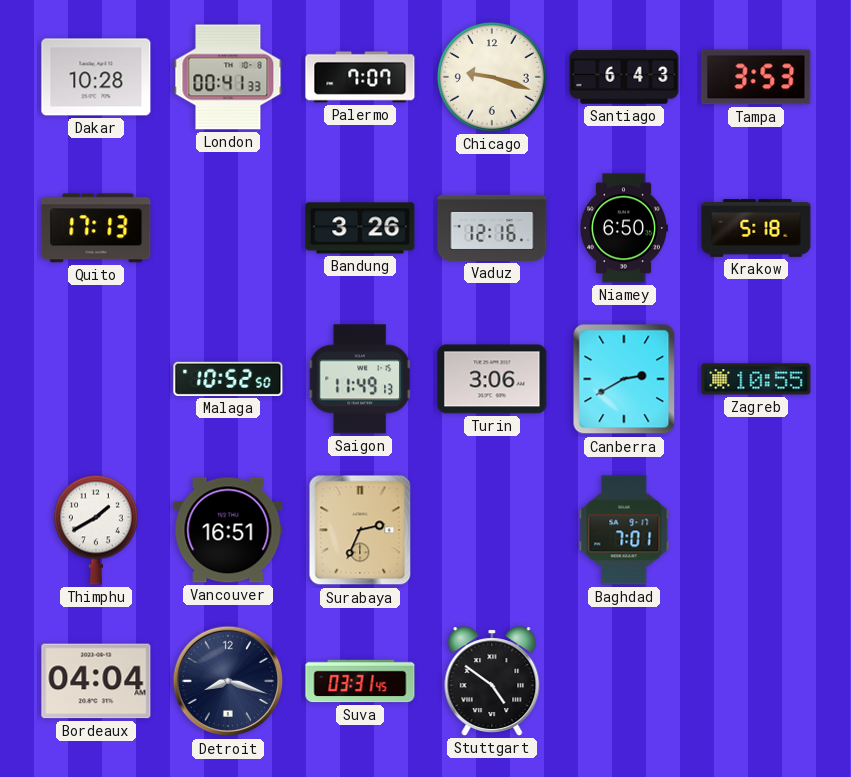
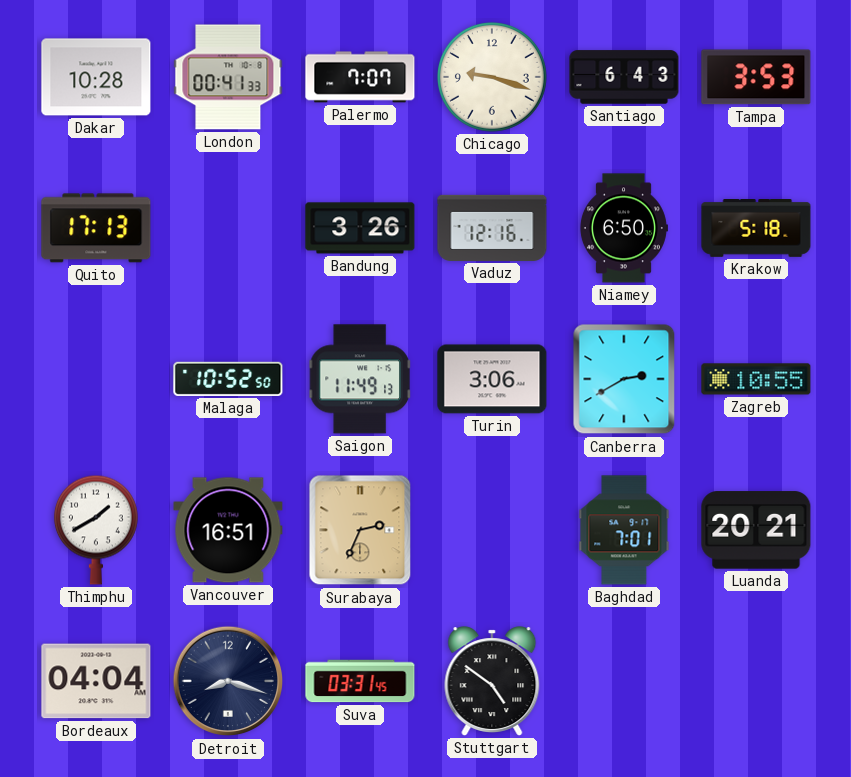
Luanda: none -> 20:21
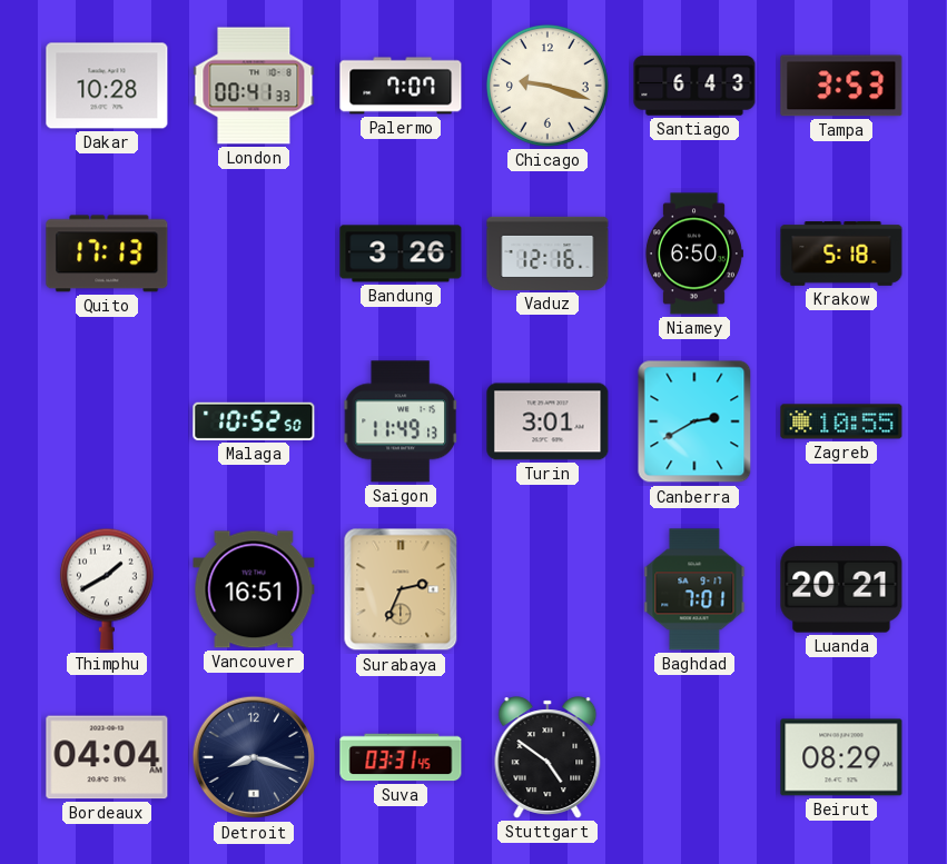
Turin: 3:06 -> 3:01
Beirut: none -> 08:29
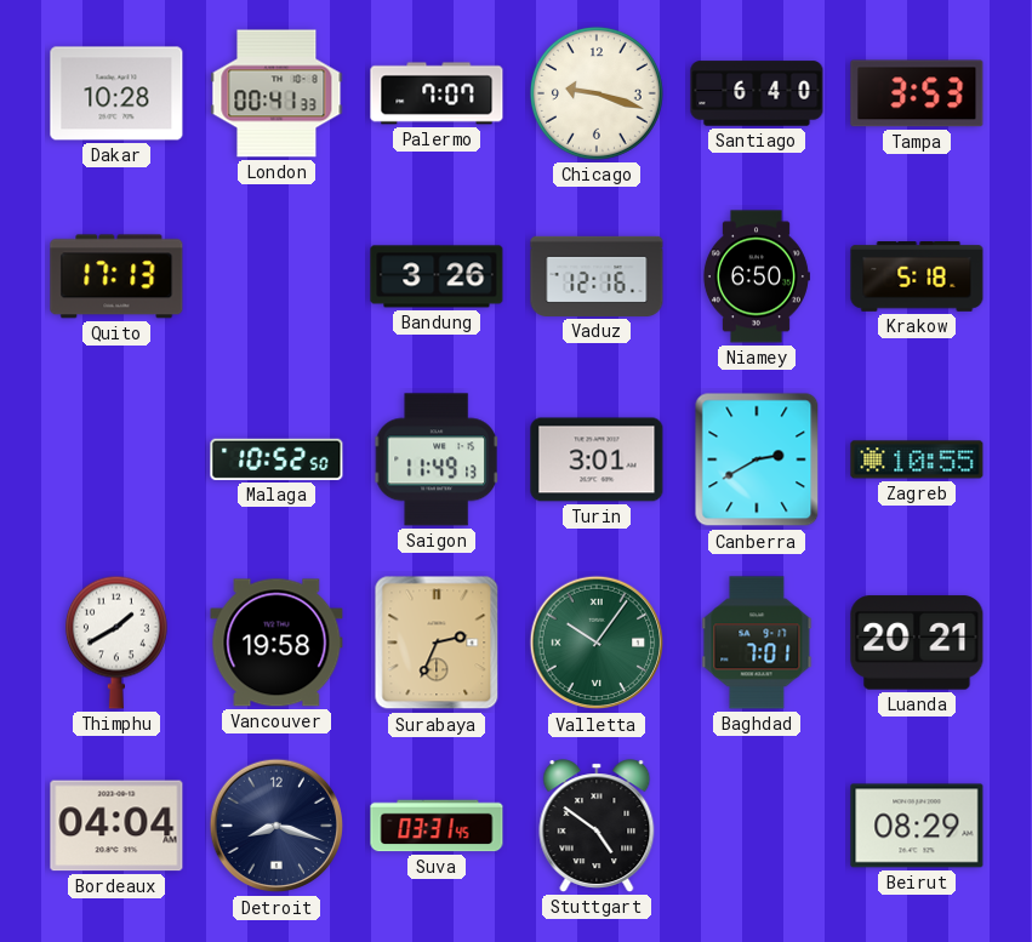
Santiago: 6:43 -> 6:40
Vancouver: 16:51 -> 19:58
Valletta: none -> 10:06
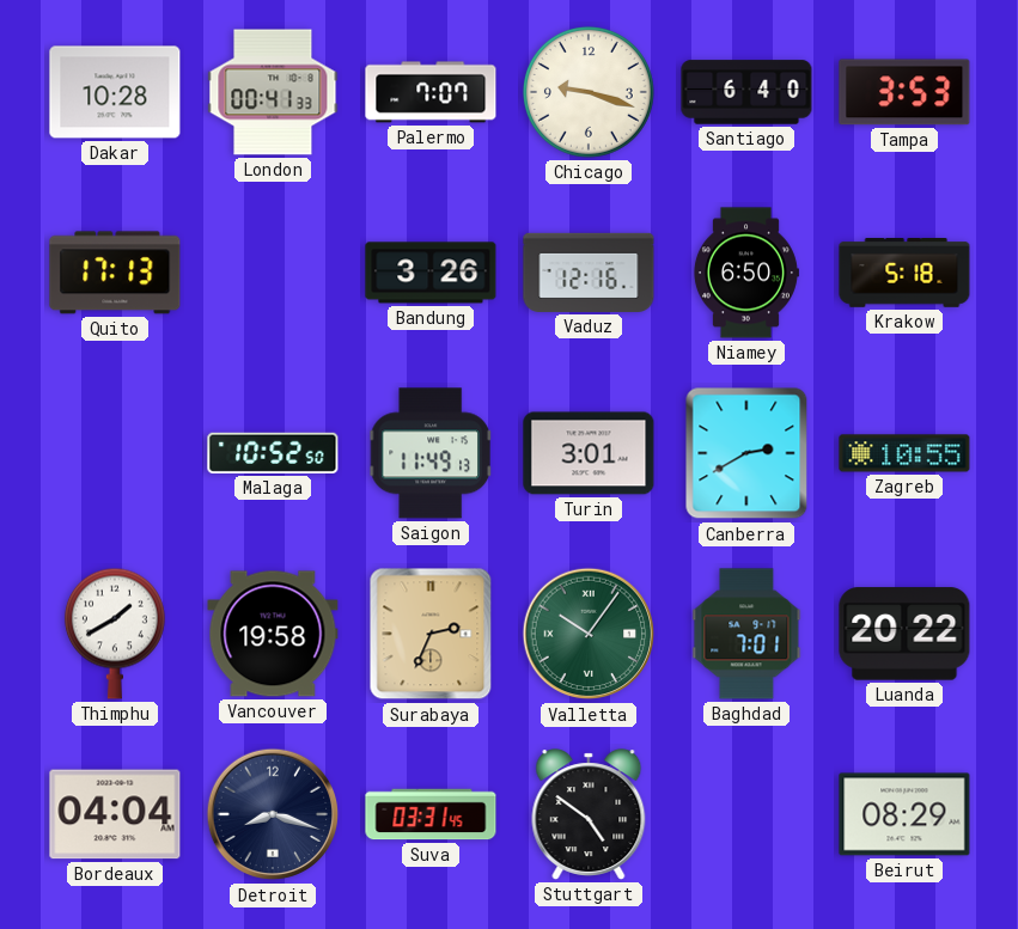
Luanda: 20:21 -> 20:22
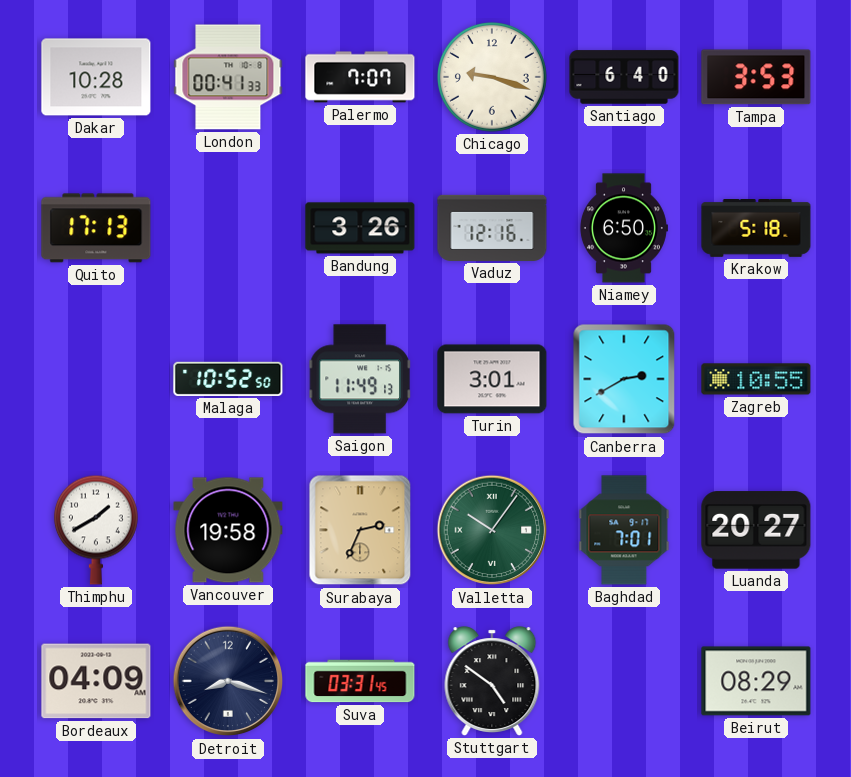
Luanda: 20:22 -> 20:27
Bordeaux: 04:04 -> 04:09
